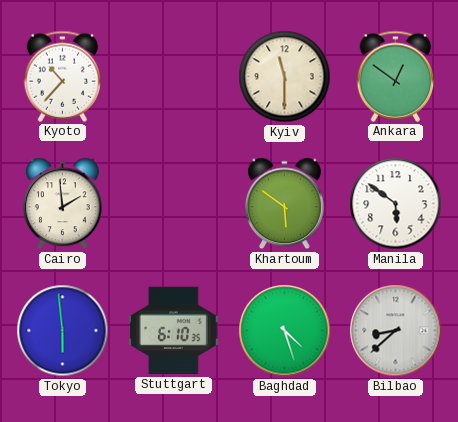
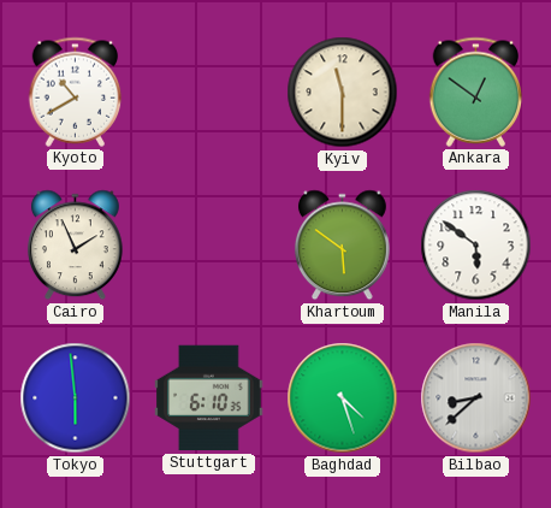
Kyoto: 10:37 -> 10:40
Cairo: 1:59 -> 1:56
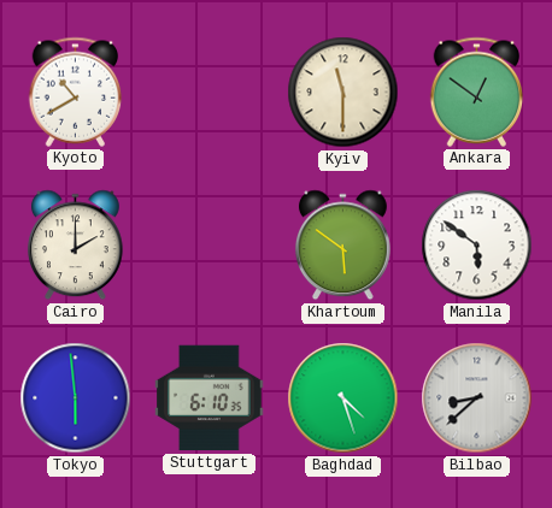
Cairo: 1:56 -> 2:00
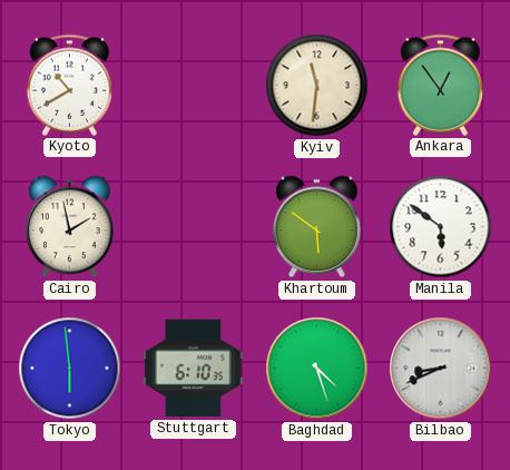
Kyiv: 11:30 -> 11:31
Ankara: 12:51 -> 12:54
Cairo: 2:00 -> 1:58
Bilbao: 8:38 -> 8:41
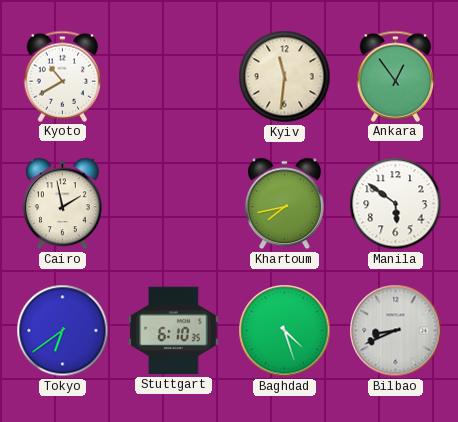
Khartoum: 5:51 -> 7:43
Tokyo: 5:59 -> 6:39
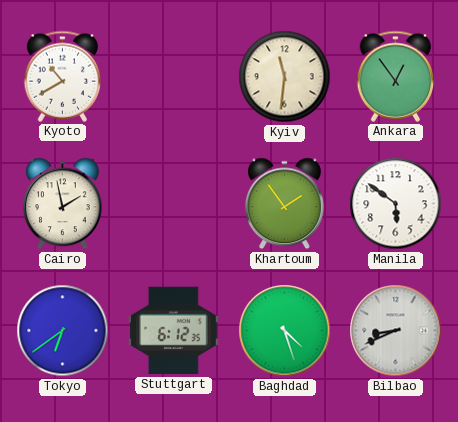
Khartoum: 7:43 -> 1:54
Stuttgart: 6:10 -> 6:12
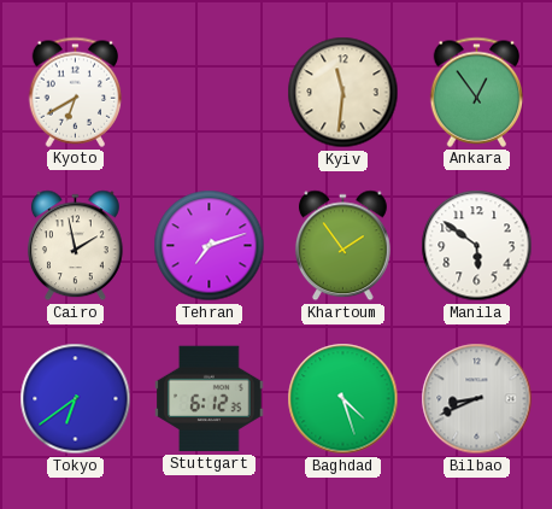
Kyoto: 10:40 -> 6:40
Tehran: none -> 7:12
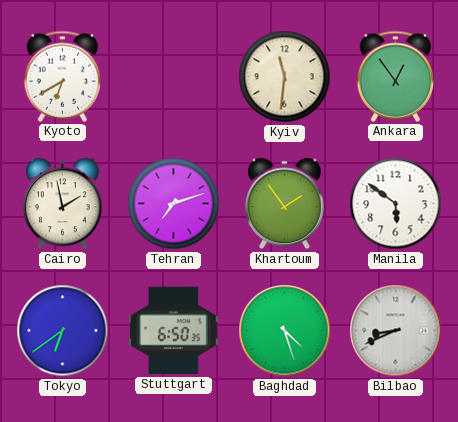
Stuttgart: 6:12 -> 6:50
